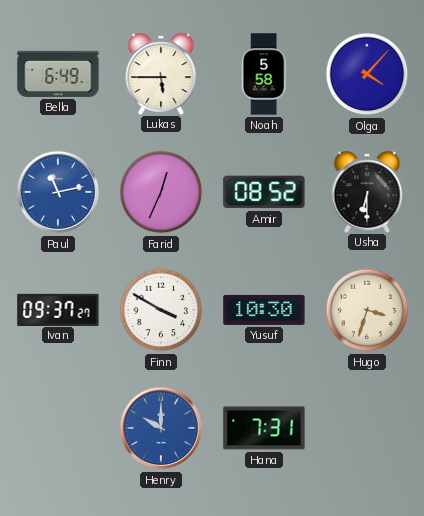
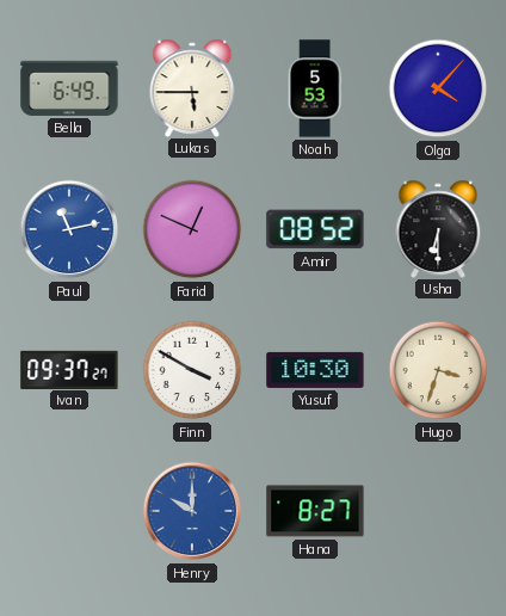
Noah: 5:58 -> 5:53
Farid: 12:34 -> 12:49
Hana: 7:31 -> 8:27
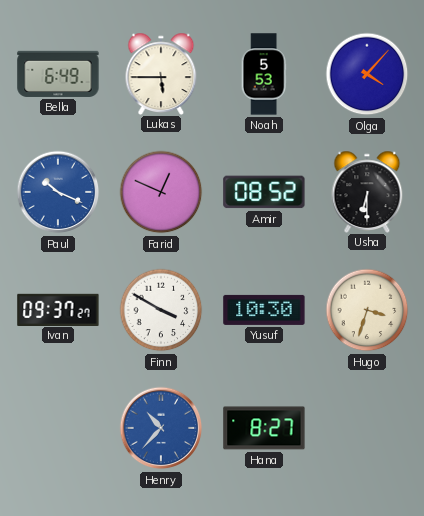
Paul: 11:13 -> 10:19
Henry: 10:00 -> 10:37
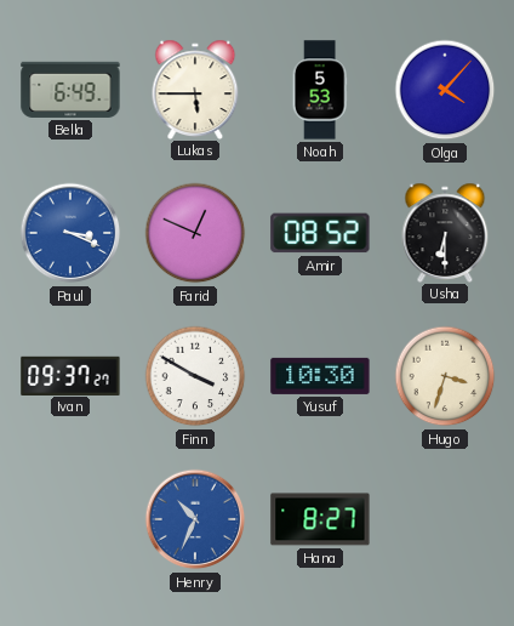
Paul: 10:19 -> 3:19
Henry: 10:37 -> 10:34
